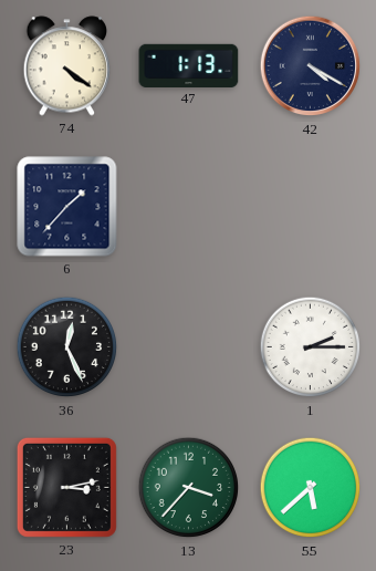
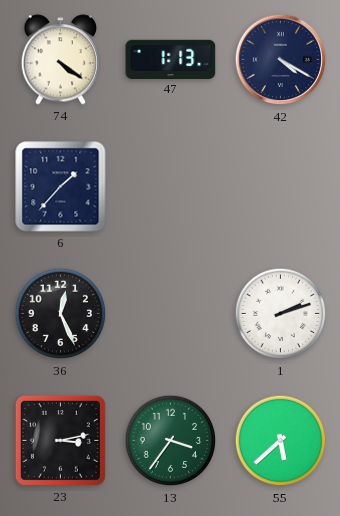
1: 2:15 -> 2:12
13: 3:37 -> 3:36
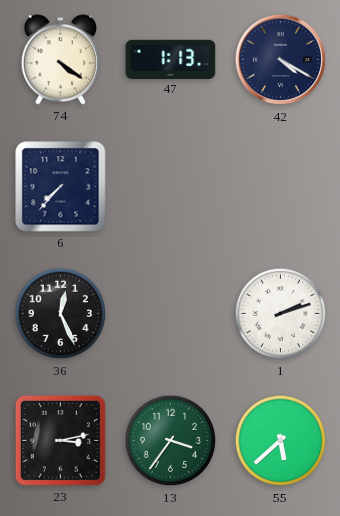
6: 1:37 -> 7:37
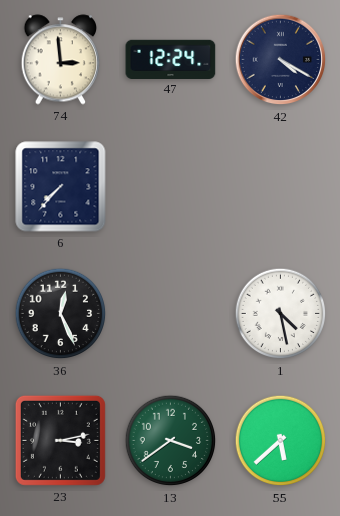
74: 4:21 -> 2:59
47: 1:13 -> 12:24
1: 2:12 -> 4:28
13: 3:36 -> 3:39
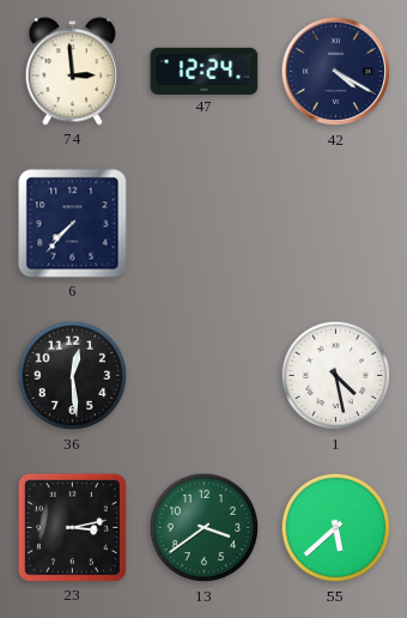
36: 12:26 -> 12:29
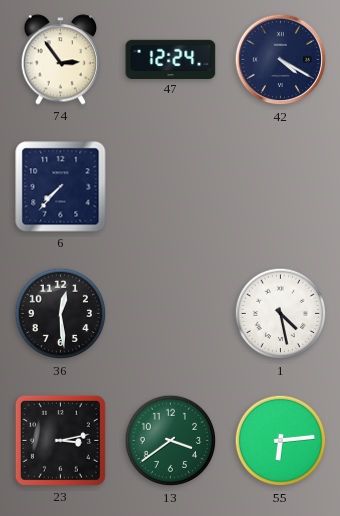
74: 2:59 -> 2:54
55: 5:38 -> 6:14
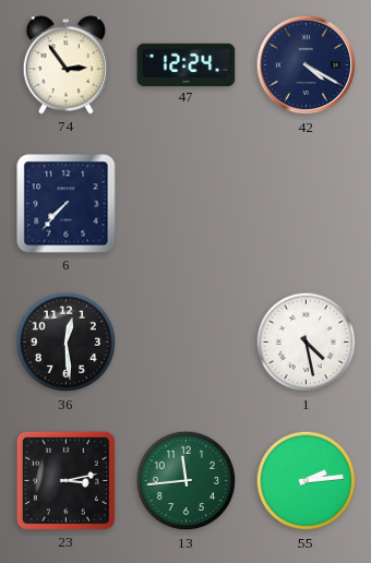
13: 3:39 -> 11:44
55: 6:14 -> 2:14
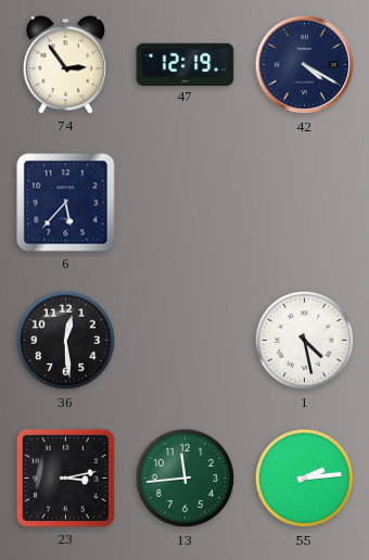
47: 12:24 -> 12:19
6: 7:37 -> 5:37
